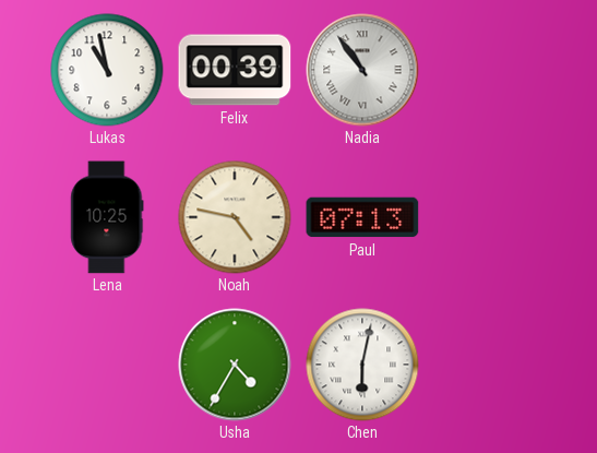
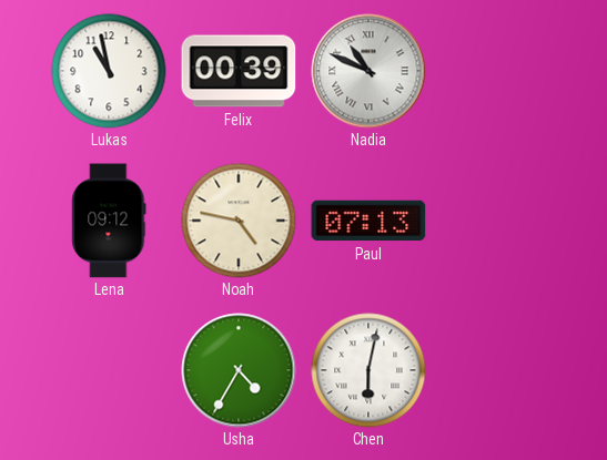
Nadia: 10:54 -> 10:49
Lena: 10:25 -> 09:12
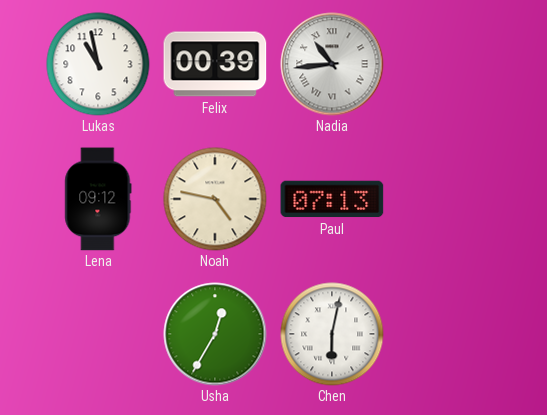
Nadia: 10:49 -> 10:44
Usha: 4:35 -> 12:35
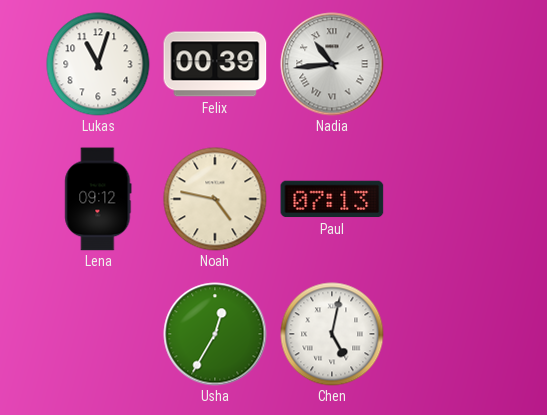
Lukas: 10:58 -> 11:03
Chen: 6:02 -> 5:02
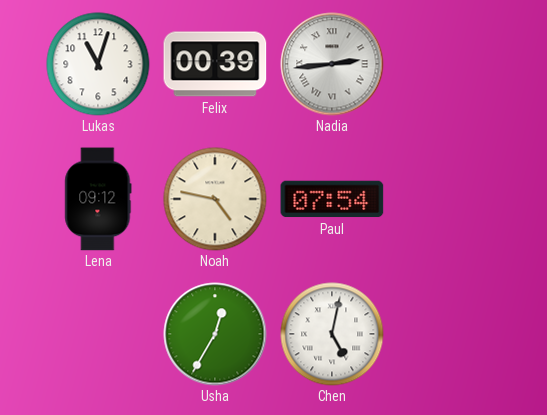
Nadia: 10:44 -> 2:44
Paul: 07:13 -> 07:54
